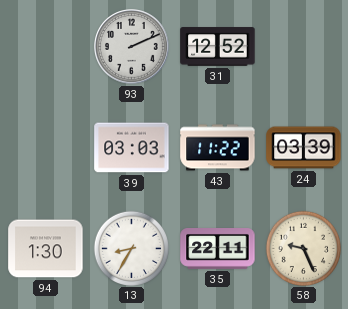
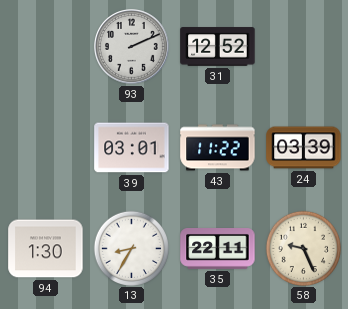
39: 03:03 -> 03:01
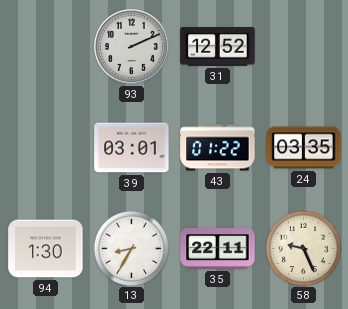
43: 11:22 -> 01:22
24: 03:39 -> 03:35
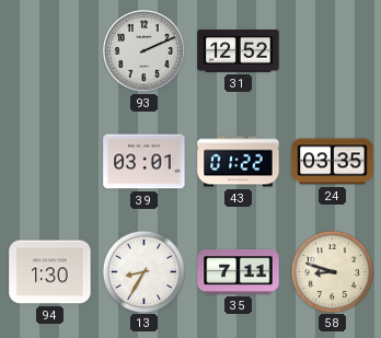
35: 22:11 -> 7:11
58: 9:26 -> 8:48
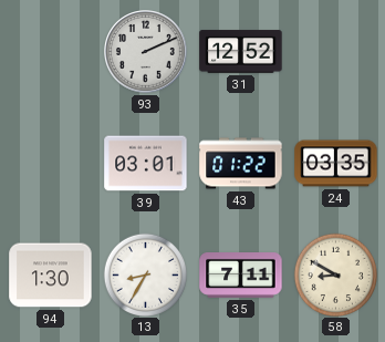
58: 8:48 -> 8:50
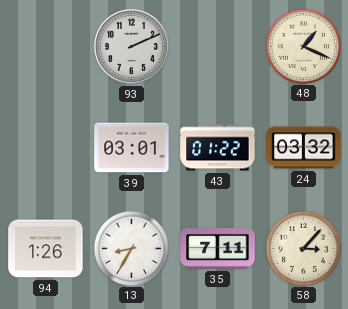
31: 12:52 -> none
48: none -> 1:19
24: 03:35 -> 03:32
94: 1:30 -> 1:26
58: 8:50 -> 3:07
